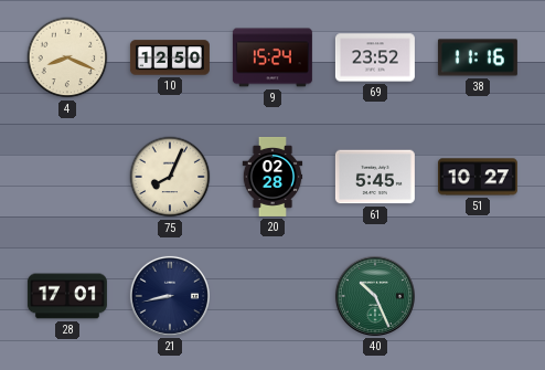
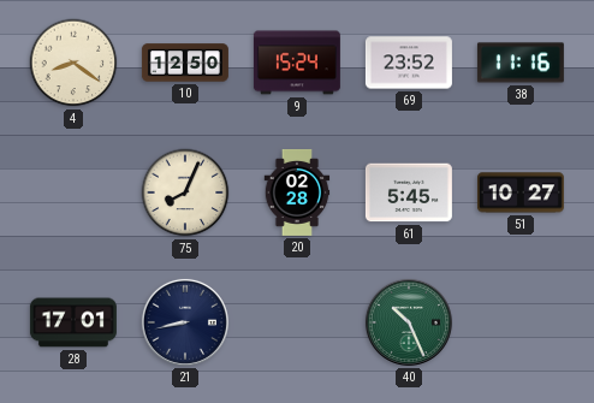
4: 8:19 -> 8:21
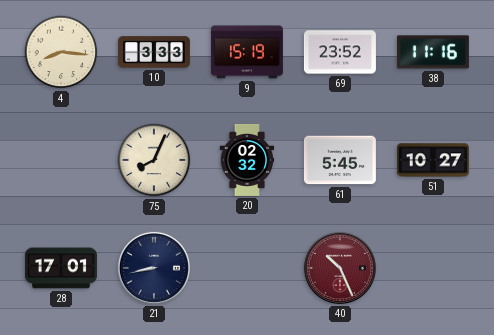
4: 8:21 -> 8:16
10: 12:50 -> 3:33
9: 15:24 -> 15:19
20: 02:28 -> 02:32
40 dial: green -> burgundy
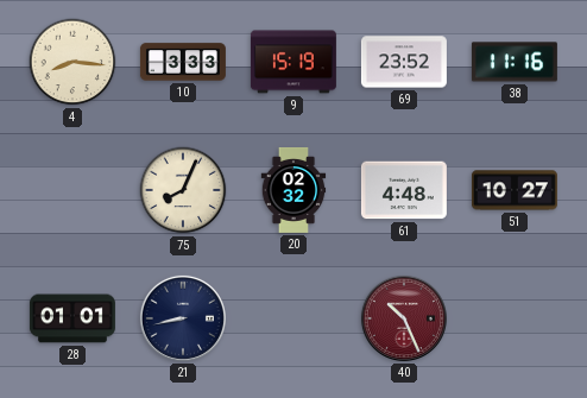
61: 5:45 -> 4:48
28: 17:01 -> 01:01
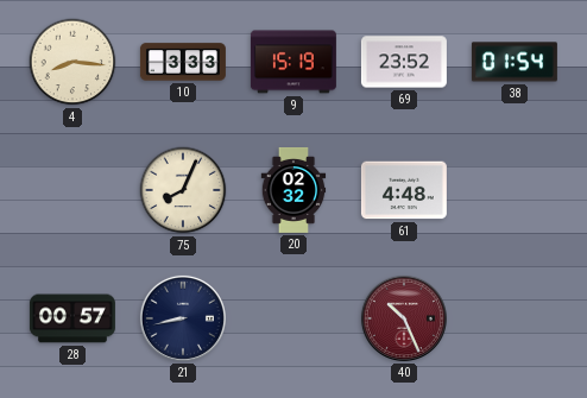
38: 11:16 -> 01:54
51: 10:27 -> none
28: 01:01 -> 00:57
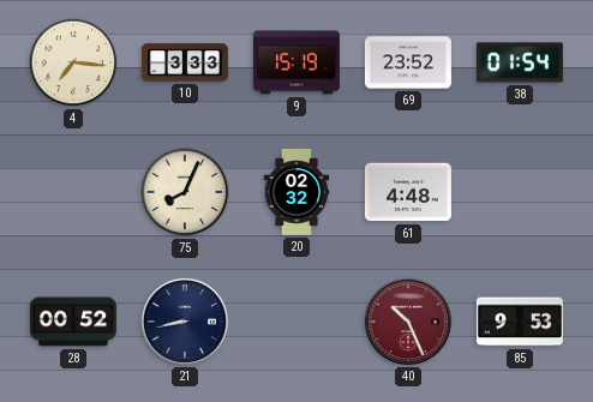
4: 8:16 -> 7:16
28: 00:57 -> 00:52
85: none -> 9:53
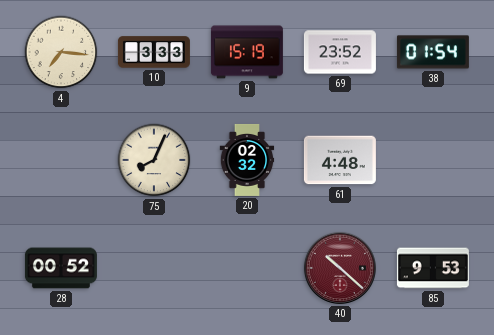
21: 8:43 -> none
40: 10:26 -> 10:22
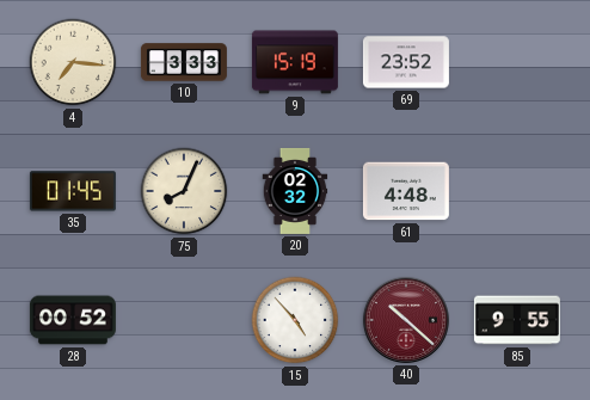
38: 01:54 -> none
35: none -> 01:45
15: none -> 4:53
85: 9:53 -> 9:55
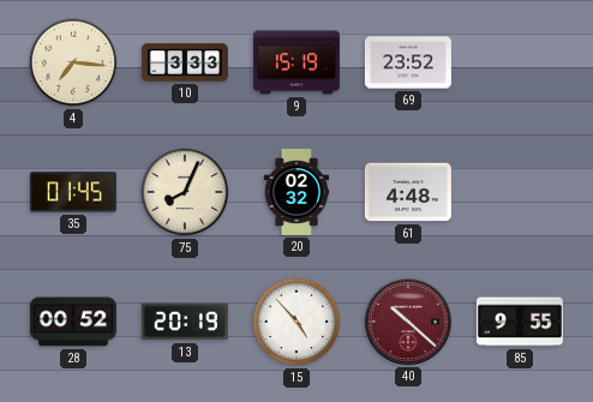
13: none -> 20:19
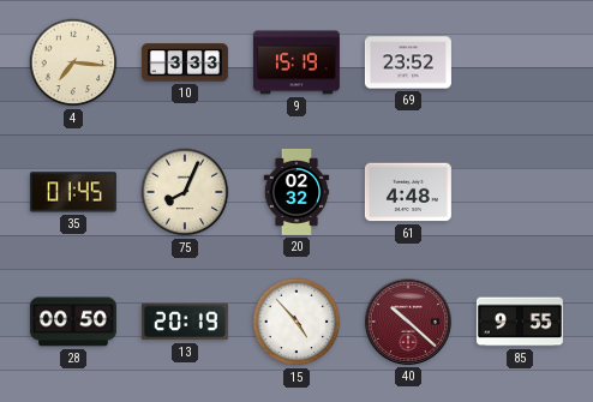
28: 00:52 -> 00:50
